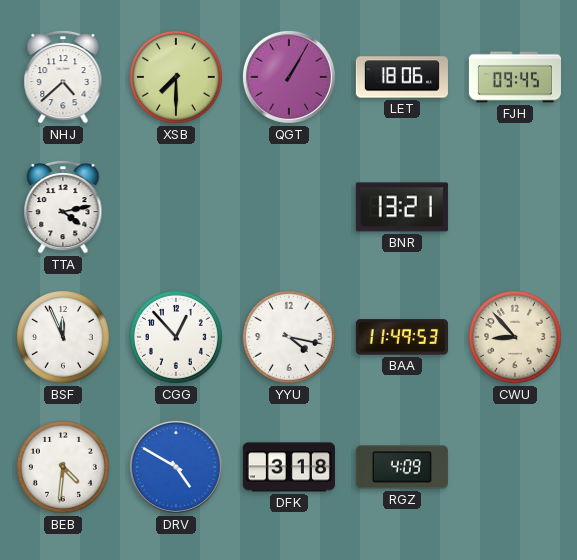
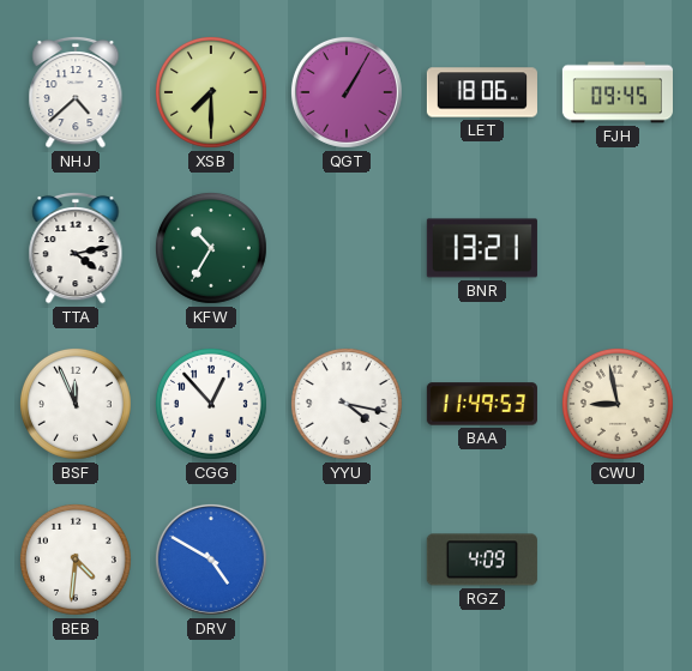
KFW: none -> 10:35
CWU: 8:53 -> 8:58
DFK: 3:18 -> none
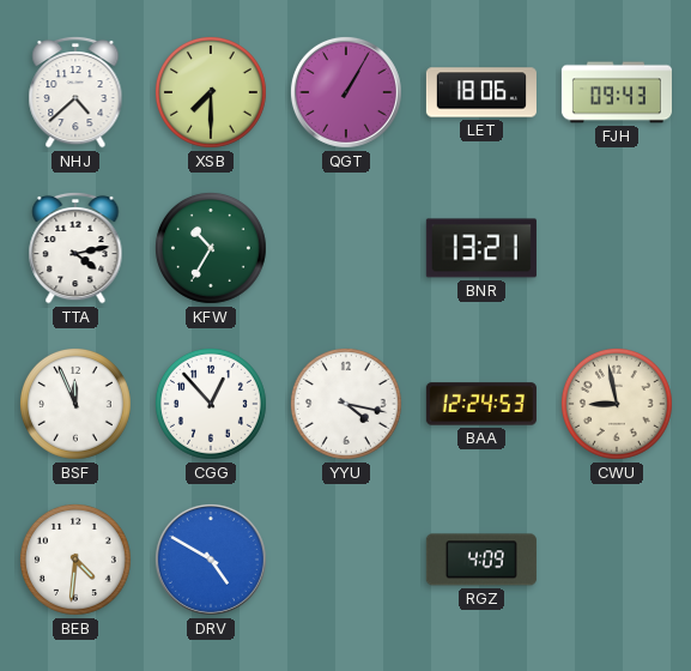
FJH: 09:45 -> 09:43
BAA: 11:49 -> 12:24
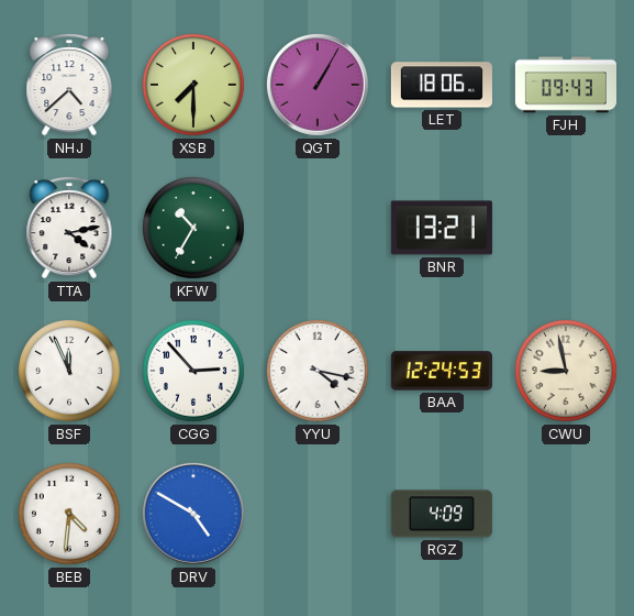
CGG: 12:53 -> 2:53
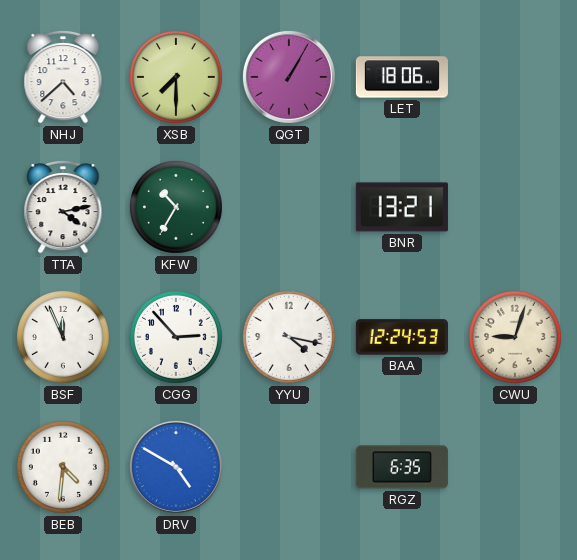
FJH: 09:43 -> none
CWU: 8:58 -> 9:03
RGZ: 4:09 -> 6:35
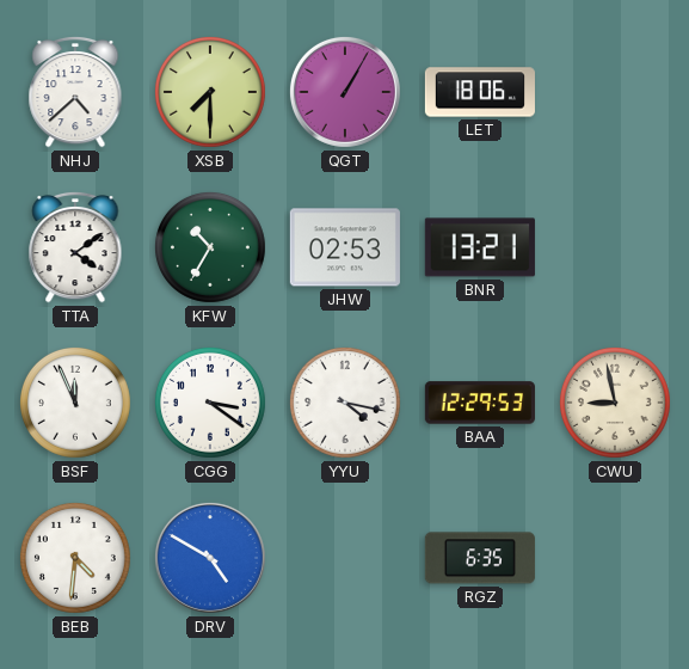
TTA: 4:13 -> 4:09
JHW: none -> 02:53
CGG: 2:53 -> 3:21
BAA: 12:24 -> 12:29
CWU: 9:03 -> 8:58
